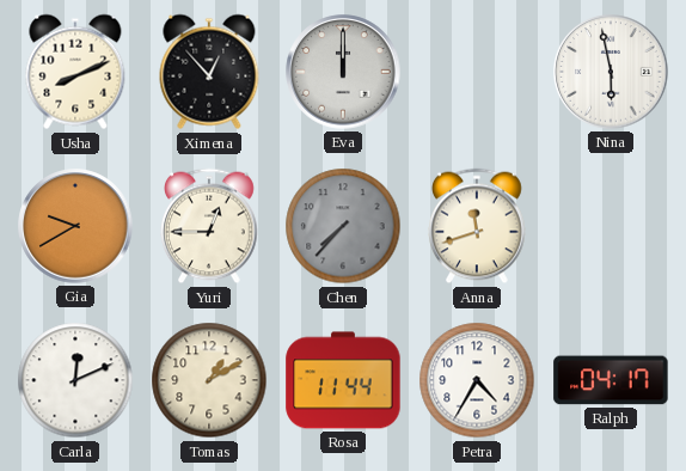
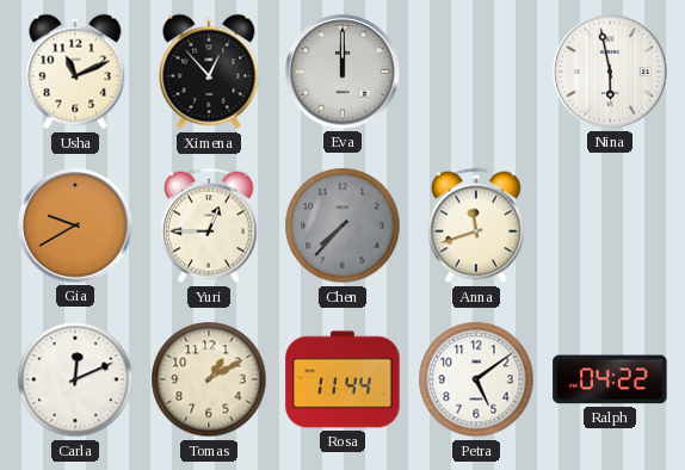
Usha: 8:11 -> 11:11
Petra: 4:35 -> 5:09
Ralph: 04:17 -> 04:22
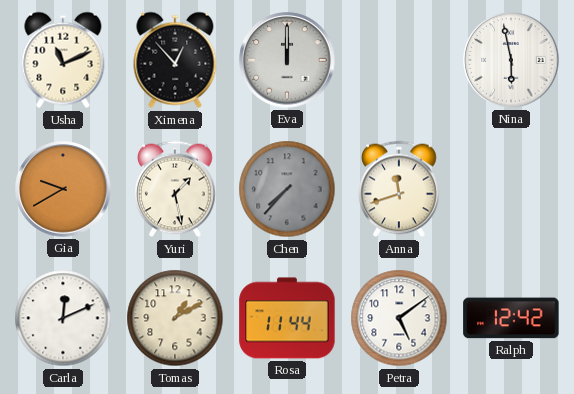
Yuri: 12:45 -> 1:28
Ralph: 04:22 -> 12:42
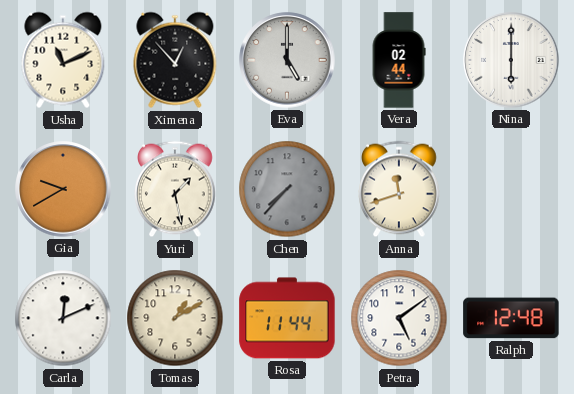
Eva: 12:00 -> 5:00
Vera: none -> 02:44
Nina: 5:58 -> 6:00
Ralph: 12:42 -> 12:48
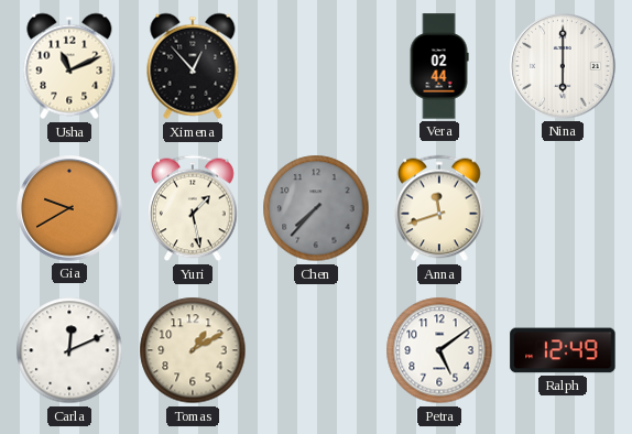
Eva: 5:00 -> none
Rosa: 11:44 -> none
Ralph: 12:48 -> 12:49
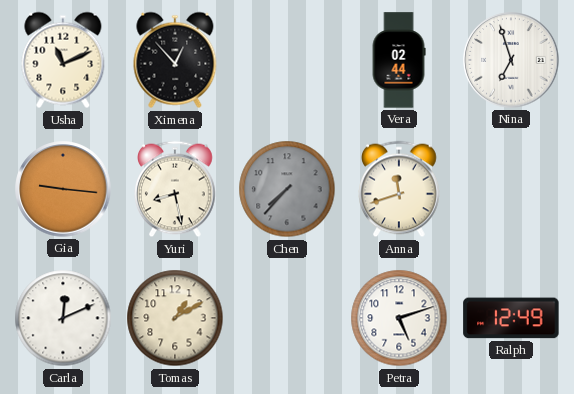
Nina: 6:00 -> 6:57
Gia: 9:40 -> 9:16
Yuri: 1:28 -> 8:28
Petra: 5:09 -> 5:12
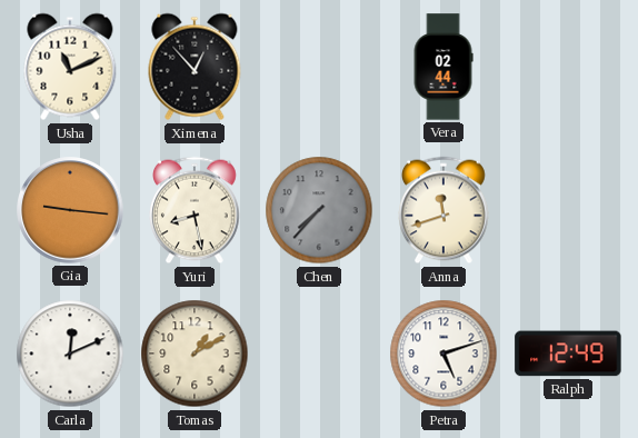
Nina: 6:57 -> none
